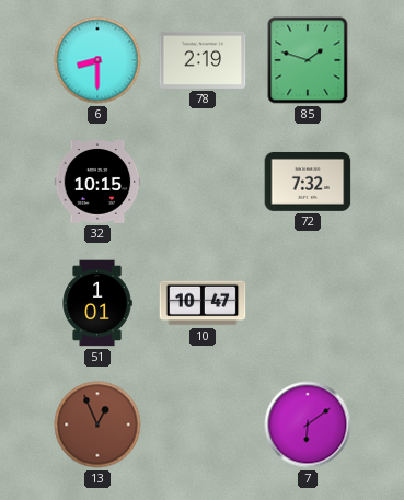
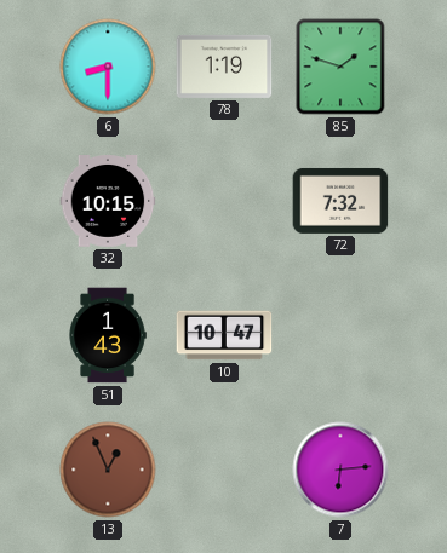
78: 2:19 -> 1:19
51: 1:01 -> 1:43
7: 6:09 -> 6:14
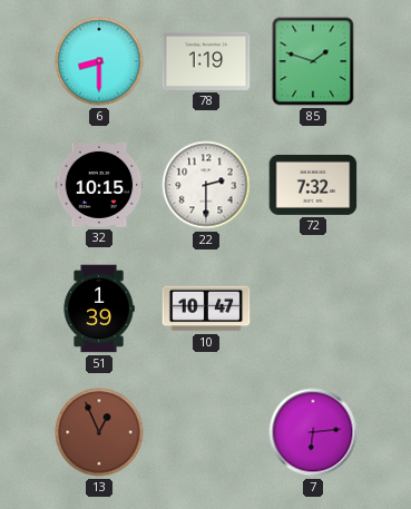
22: none -> 2:30
51: 1:43 -> 1:39
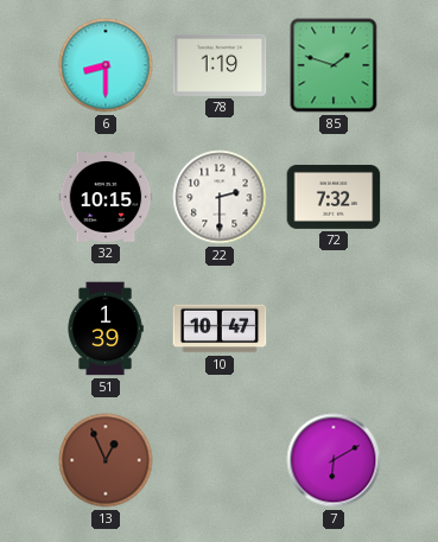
7: 6:14 -> 6:10
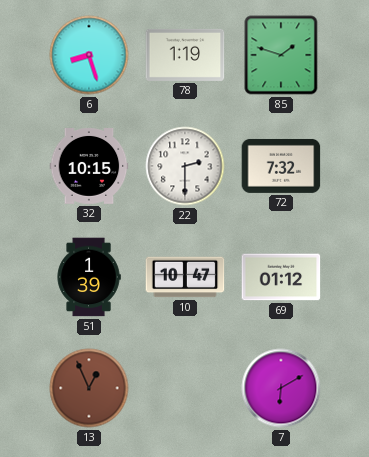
6: 8:30 -> 8:27
69: none -> 01:12
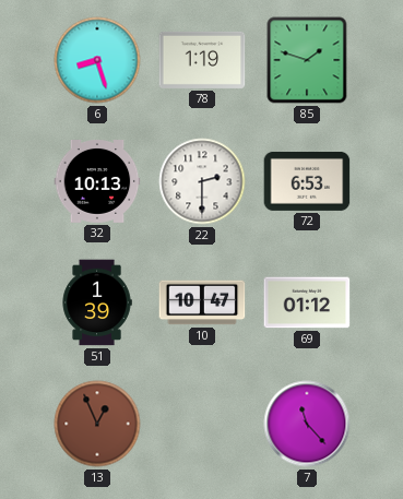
32: 10:15 -> 10:13
72: 7:32 -> 6:53
7: 6:10 -> 11:23
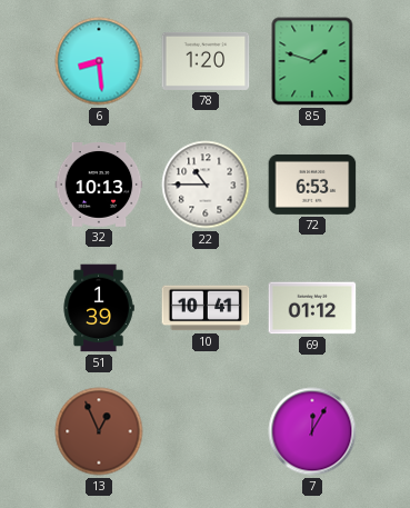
6: 8:27 -> 8:29
78: 1:19 -> 1:20
22: 2:30 -> 10:45
10: 10:47 -> 10:41
7: 11:23 -> 12:05
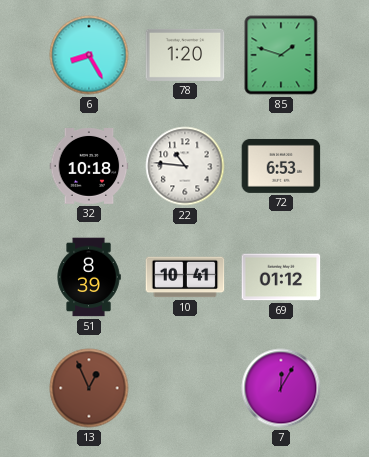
6: 8:29 -> 8:25
32: 10:13 -> 10:18
22: 10:45 -> 10:46
51: 1:39 -> 8:39
